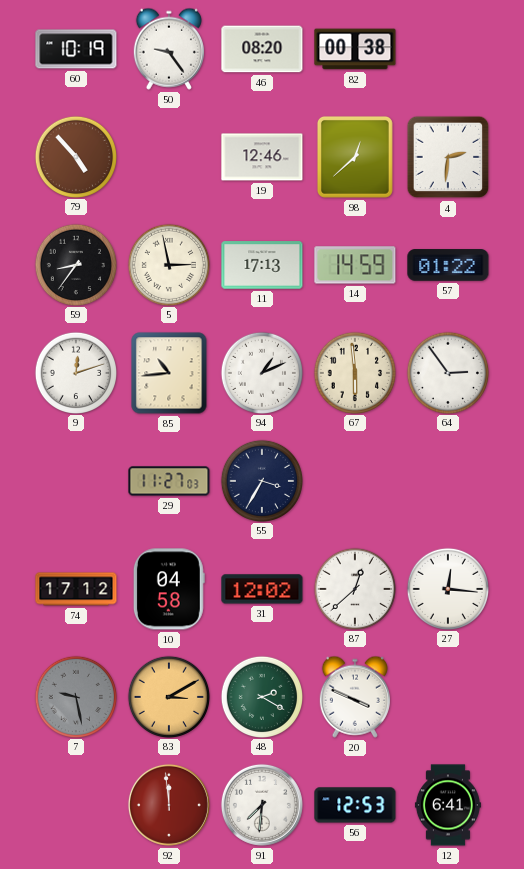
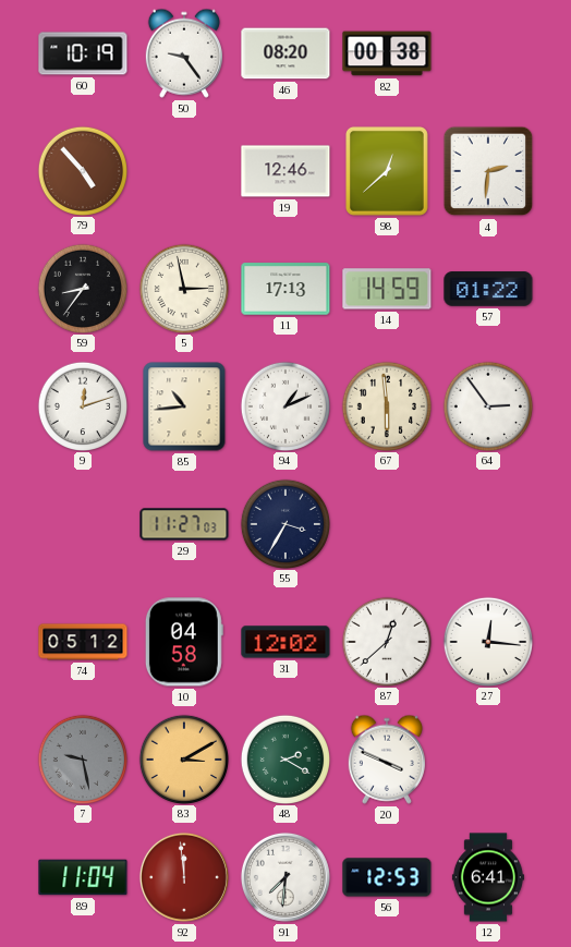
74: 17:12 -> 05:12
89: none -> 11:04
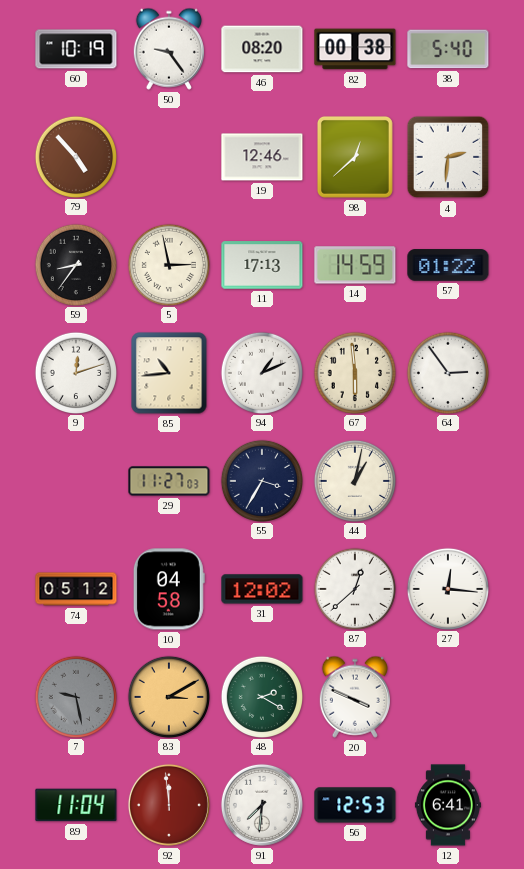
38: none -> 5:40
44: none -> 1:02
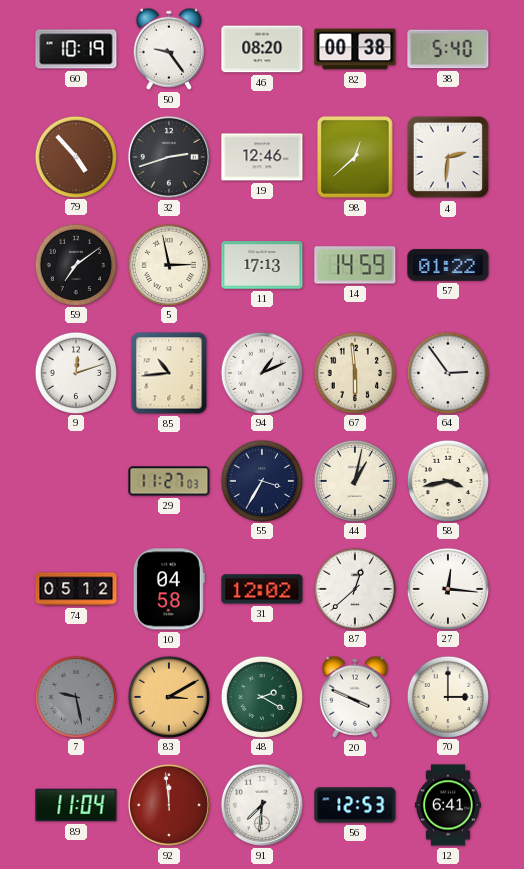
32: none -> 2:42
59: 8:36 -> 7:09
58: none -> 3:43
70: none -> 3:00
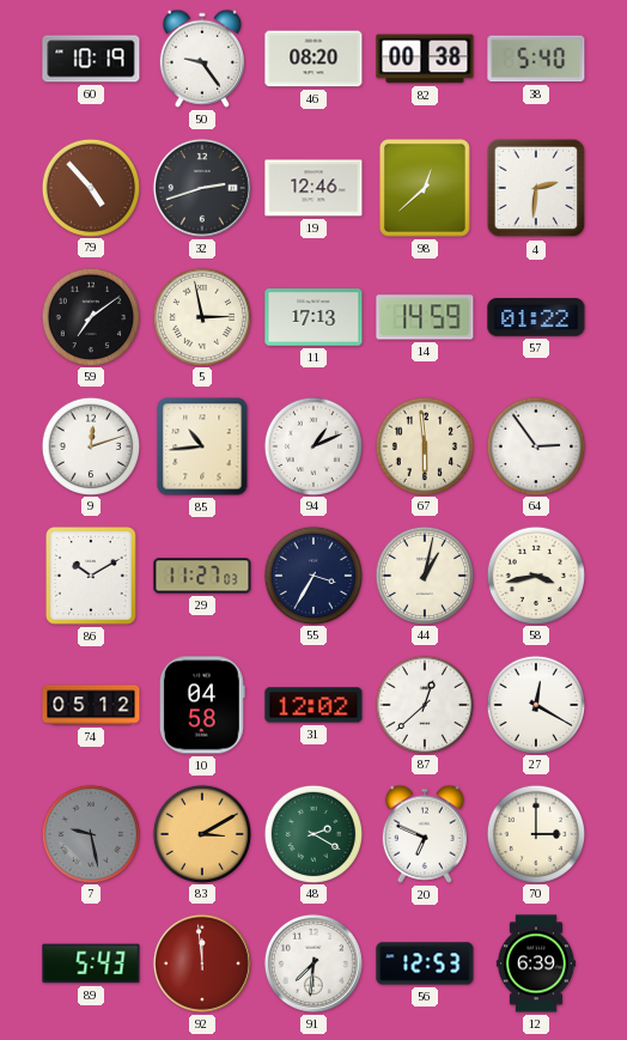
86: none -> 10:10
27: 12:16 -> 12:20
20: 3:49 -> 6:49
89: 11:04 -> 5:43
12: 6:41 -> 6:39
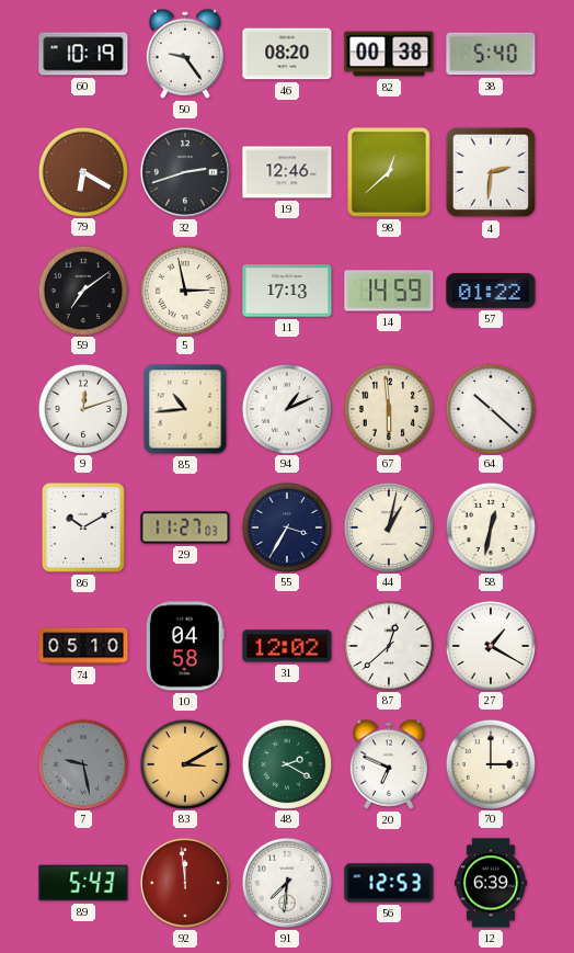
79: 4:53 -> 6:20
64: 2:54 -> 10:22
58: 3:43 -> 12:32
74: 05:12 -> 05:10
27: 12:20 -> 1:20
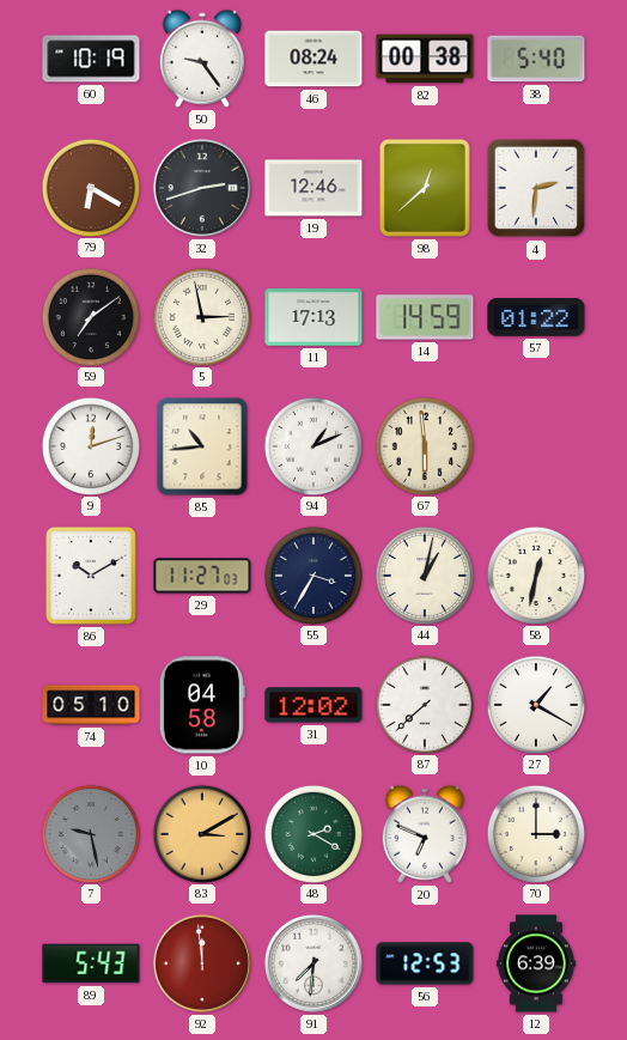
46: 08:20 -> 08:24
64: 10:22 -> none
87: 12:38 -> 7:38
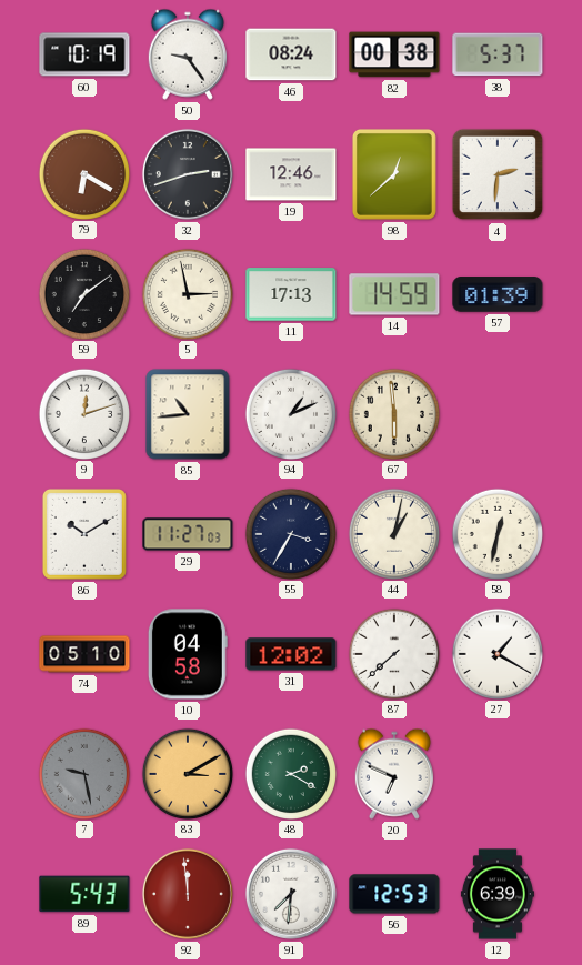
38: 5:40 -> 5:37
57: 01:22 -> 01:39
70: 3:00 -> none
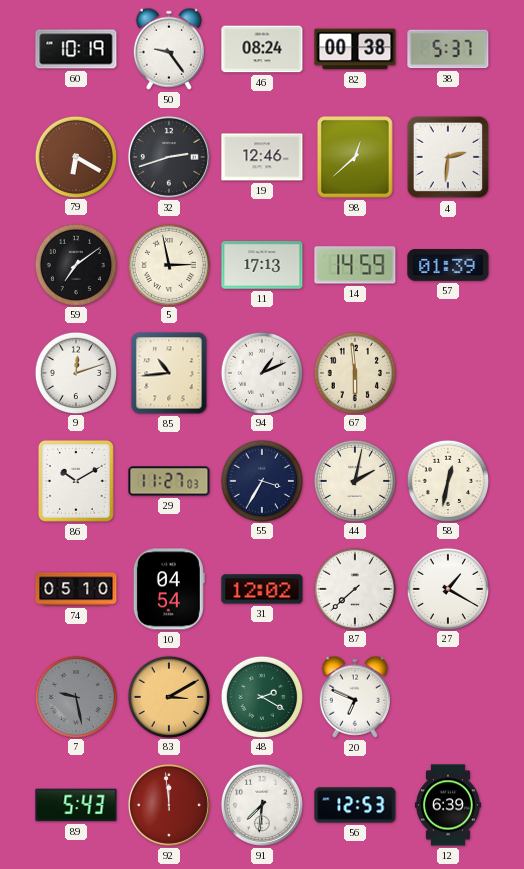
44: 1:02 -> 2:02
10: 04:58 -> 04:54
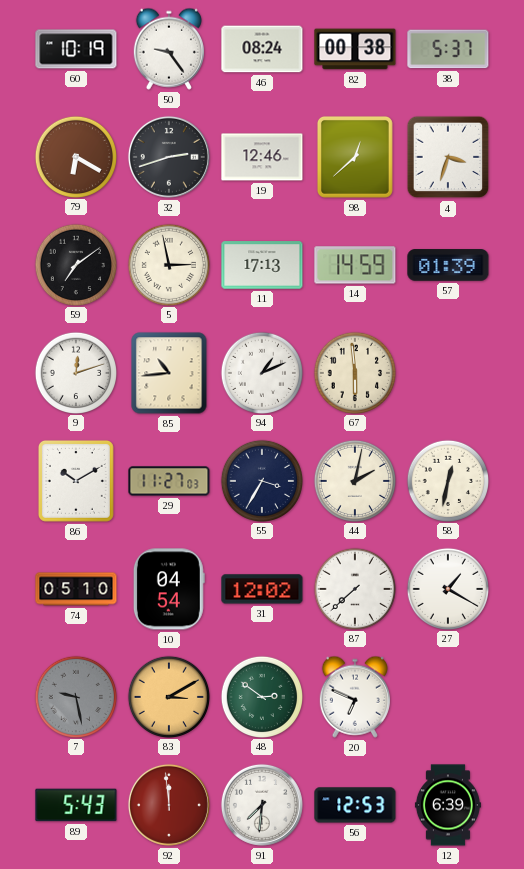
4: 2:31 -> 3:33
48: 2:20 -> 2:51
